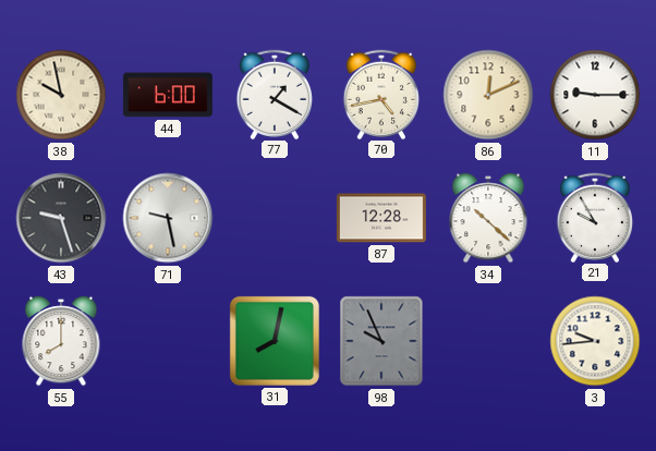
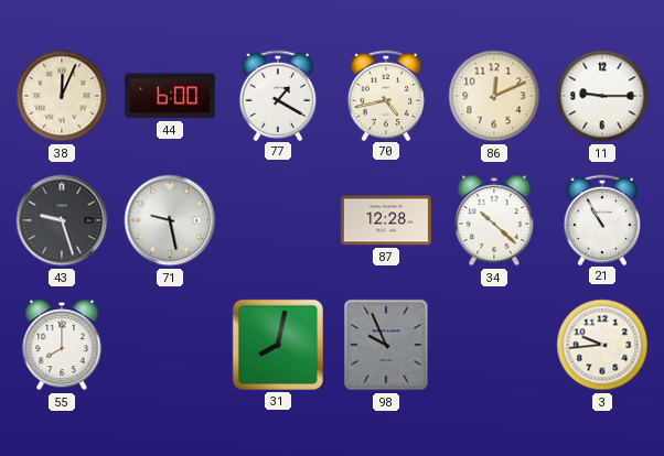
38: 9:58 -> 12:04
21: 9:55 -> 10:55
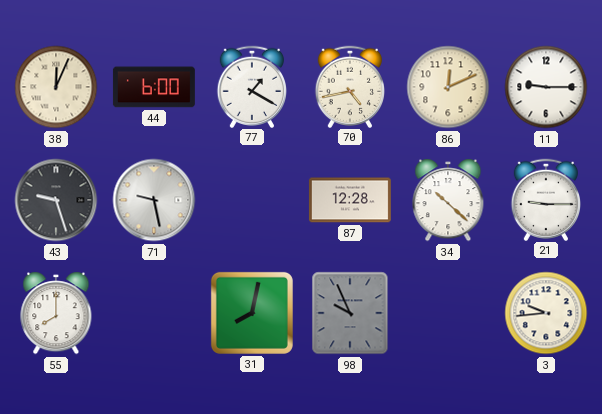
21: 10:55 -> 9:15
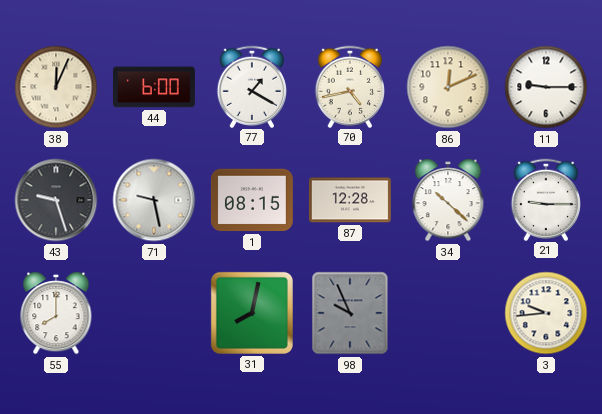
1: none -> 08:15
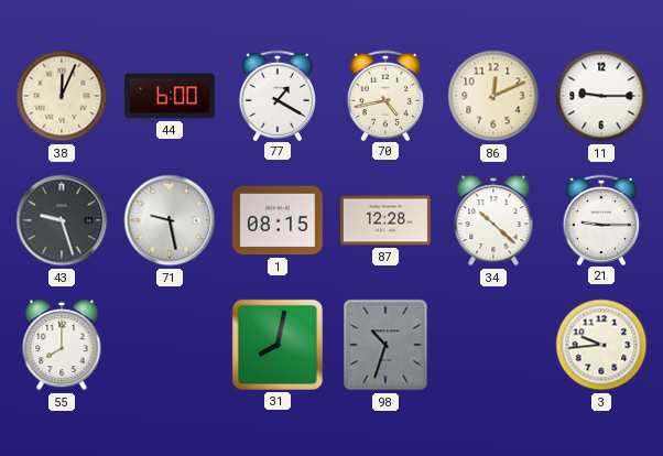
98: 9:56 -> 10:33
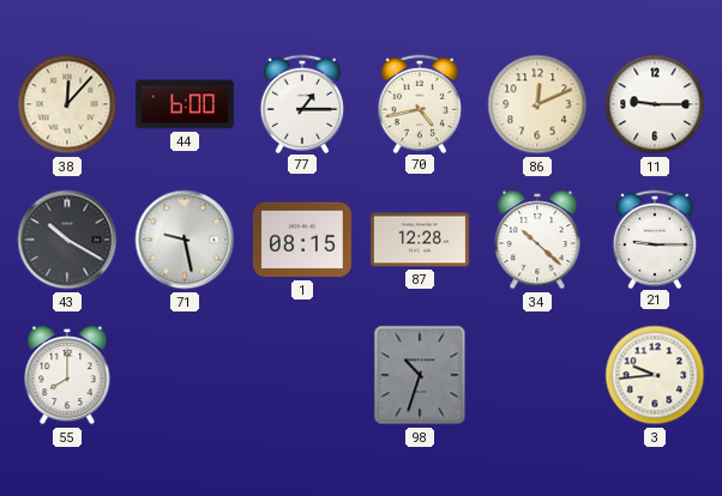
38: 12:04 -> 12:07
77: 1:20 -> 1:15
43: 9:27 -> 10:20
31: 8:02 -> none
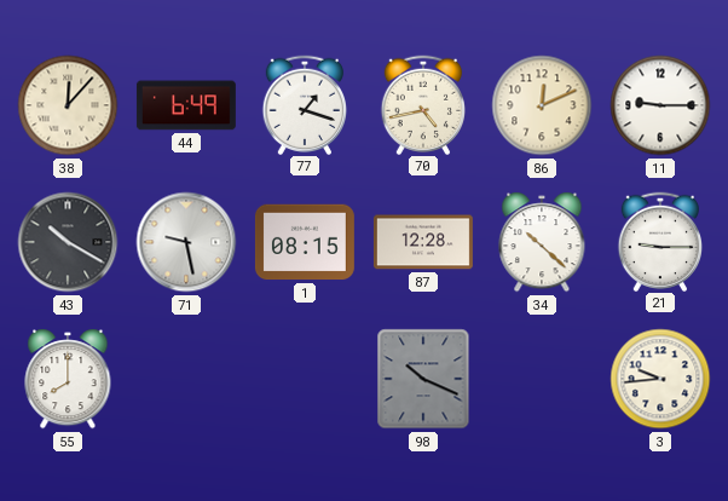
44: 6:00 -> 6:49
77: 1:15 -> 1:18
98: 10:33 -> 10:19
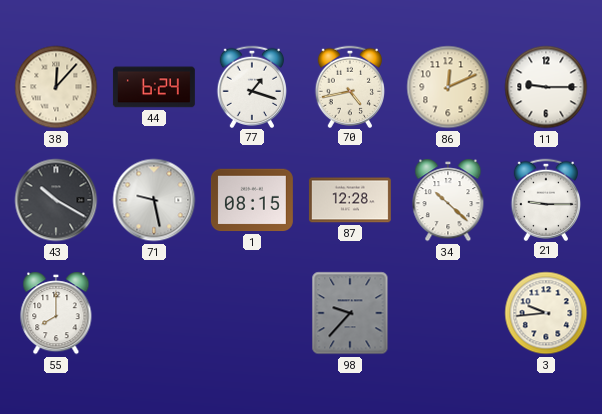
44: 6:49 -> 6:24
98: 10:19 -> 9:37
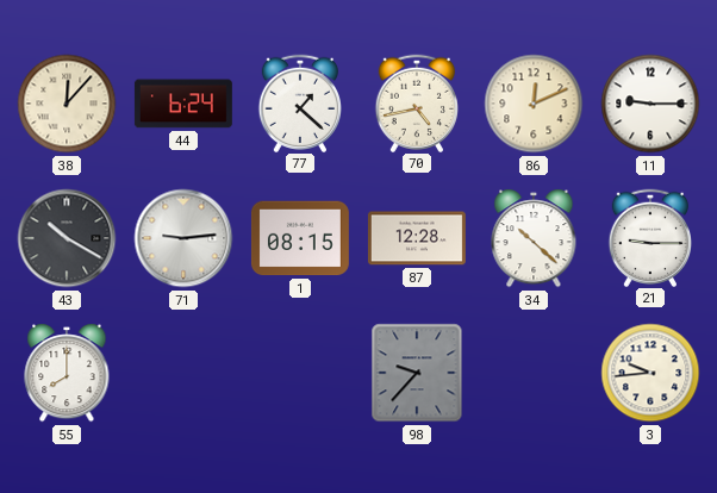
77: 1:18 -> 1:22
71: 9:28 -> 9:14
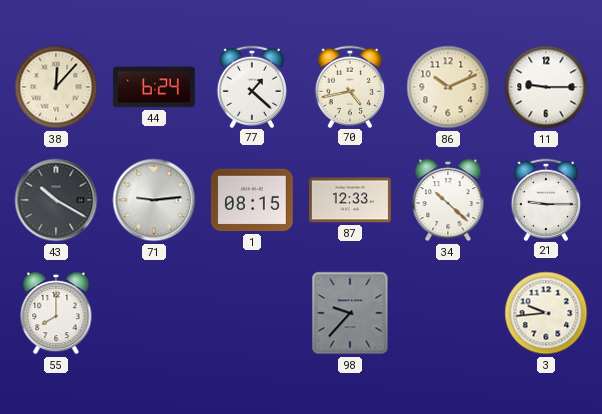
86: 12:11 -> 10:11
87: 12:28 -> 12:33
